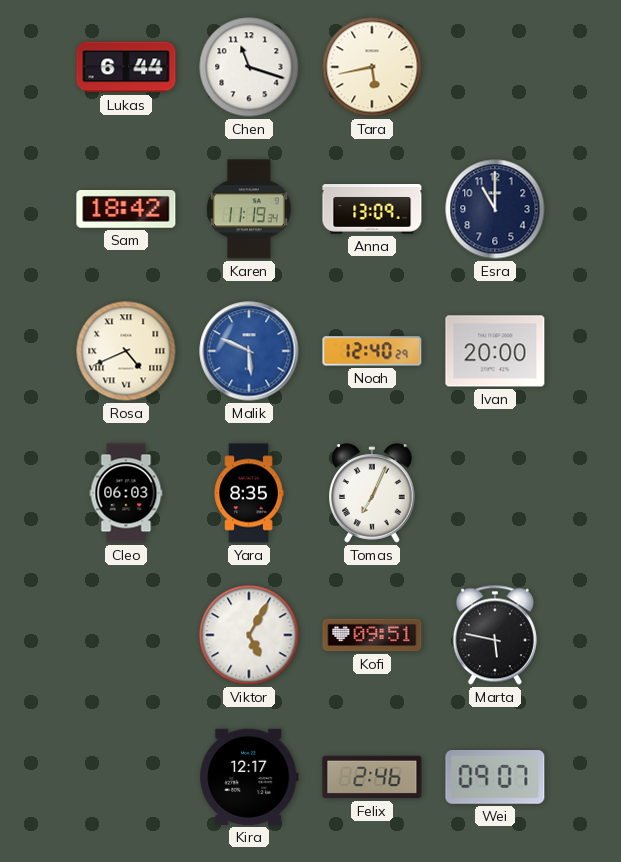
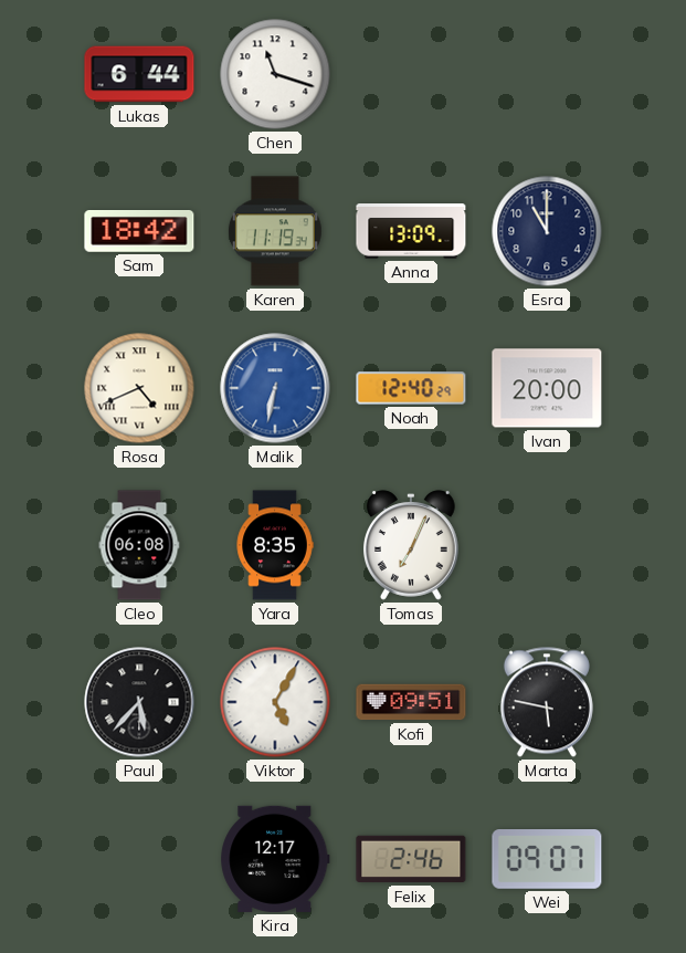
Tara: 5:43 -> none
Malik: 5:49 -> 6:32
Cleo: 06:03 -> 06:08
Paul: none -> 5:37
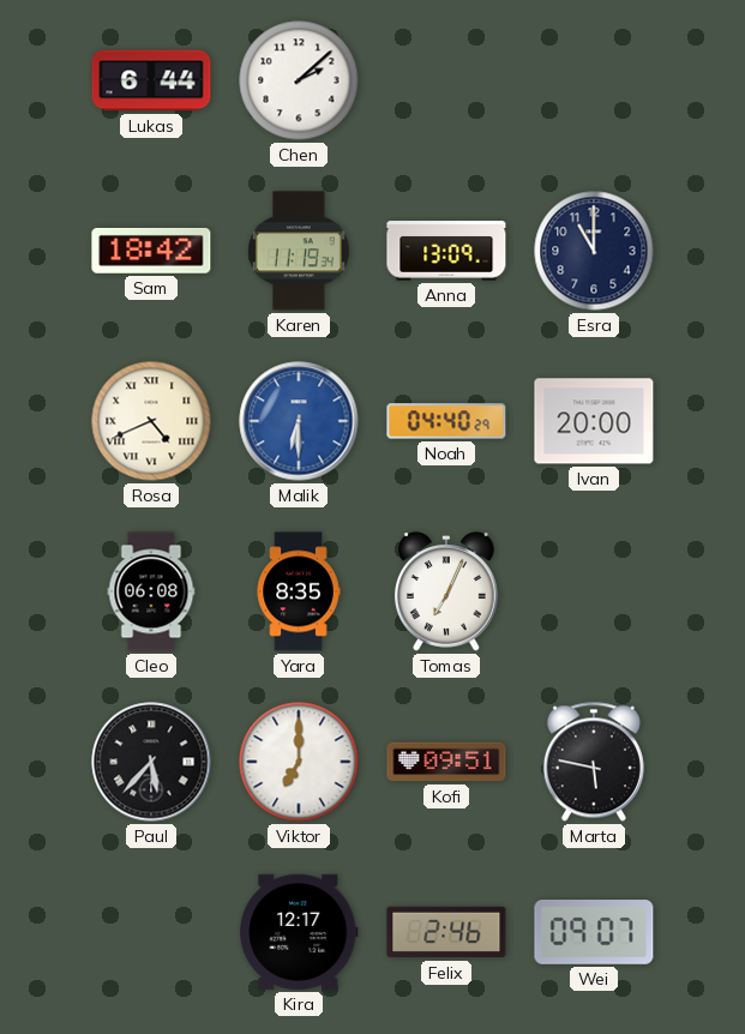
Chen: 11:18 -> 2:08
Malik: 6:32 -> 6:30
Noah: 12:40 -> 04:40
Viktor: 5:05 -> 7:00
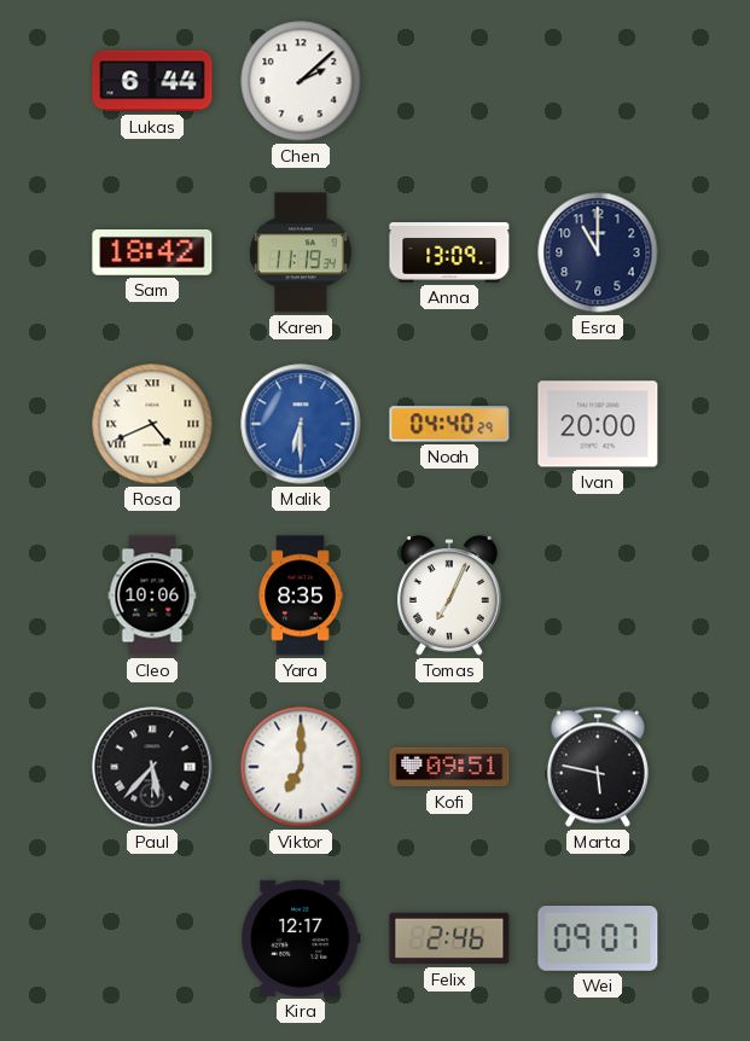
Cleo: 06:08 -> 10:06
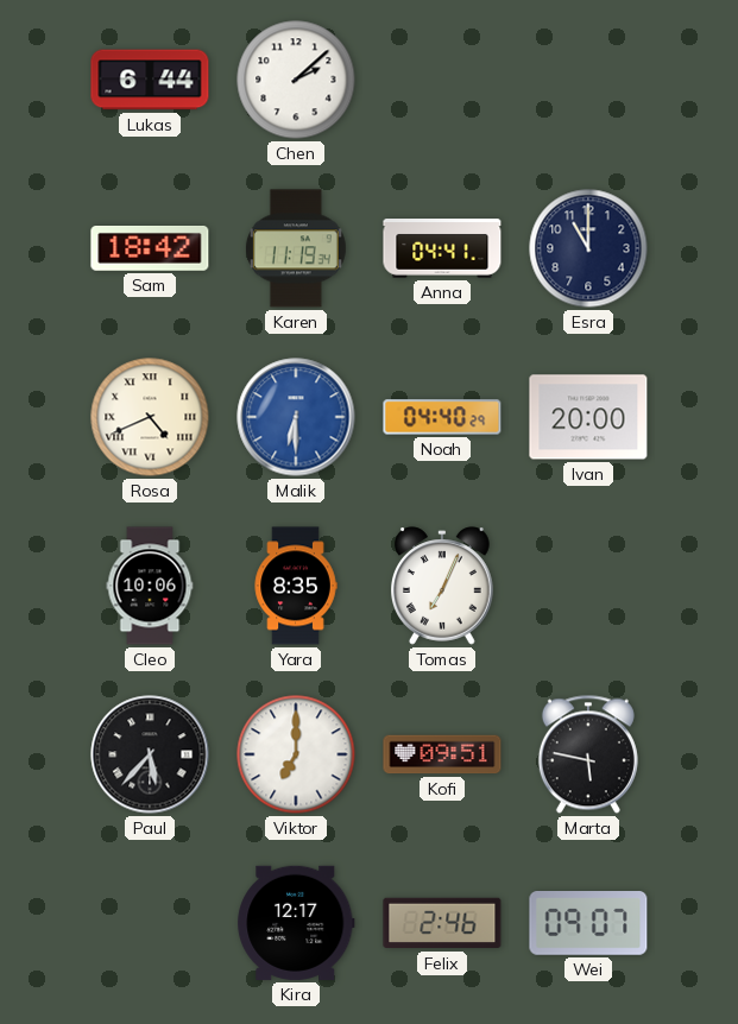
Anna: 13:09 -> 04:41
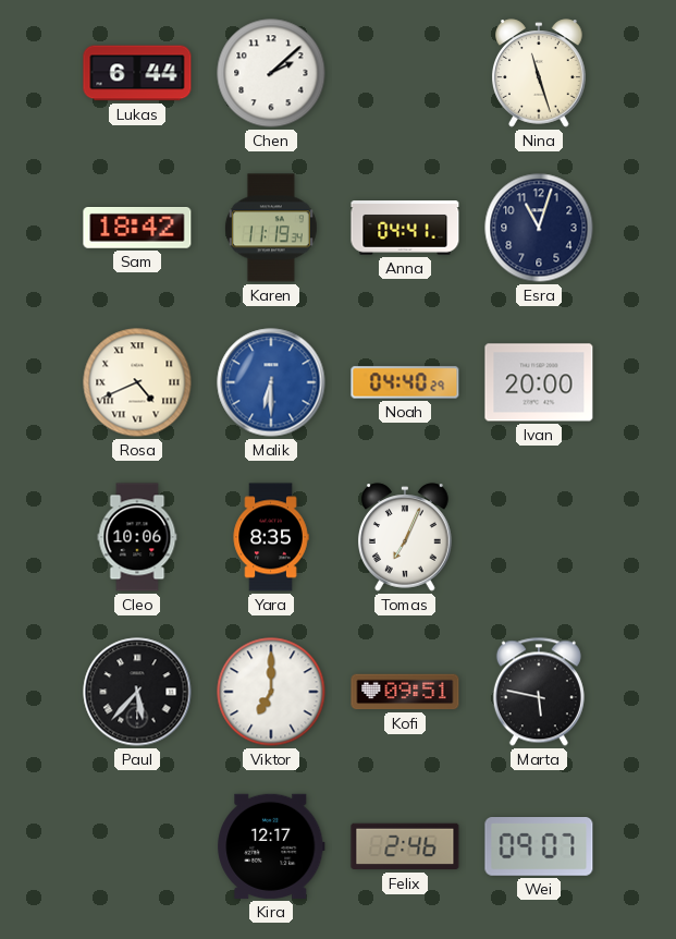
Nina: none -> 11:27
Esra: 11:00 -> 11:03
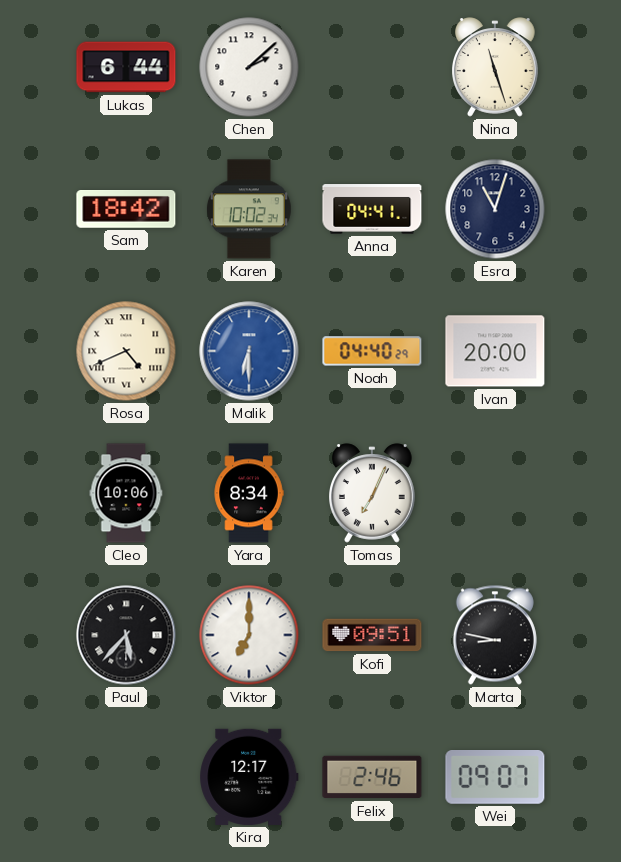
Karen: 11:19 -> 10:02
Yara: 8:35 -> 8:34
Marta: 5:47 -> 8:47
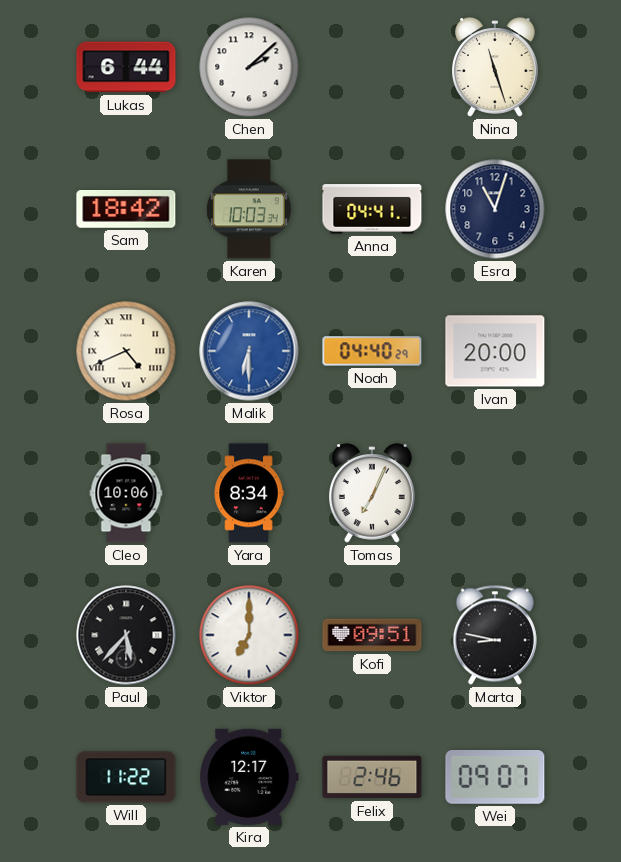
Karen: 10:02 -> 10:03
Will: none -> 11:22
